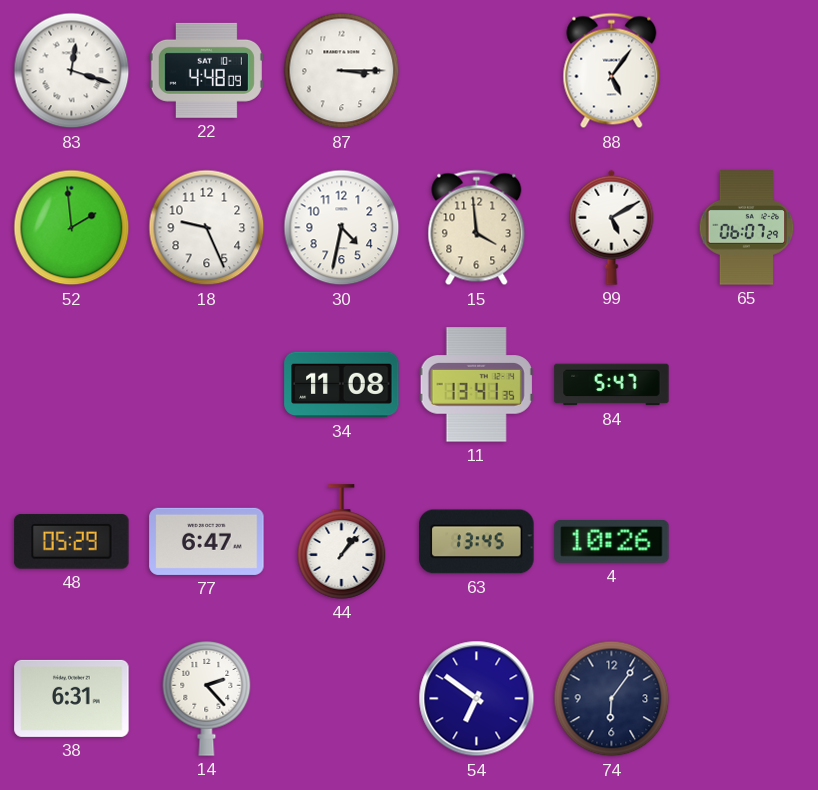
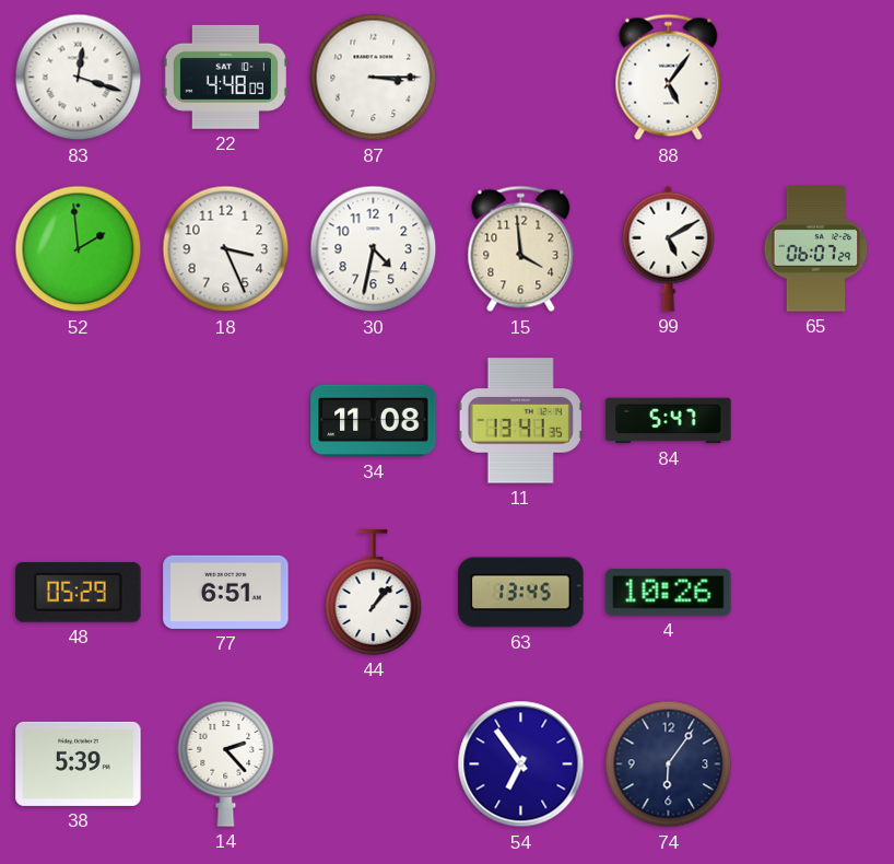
18: 9:26 -> 3:26
77: 6:47 -> 6:51
38: 6:31 -> 5:39
54: 6:51 -> 6:54
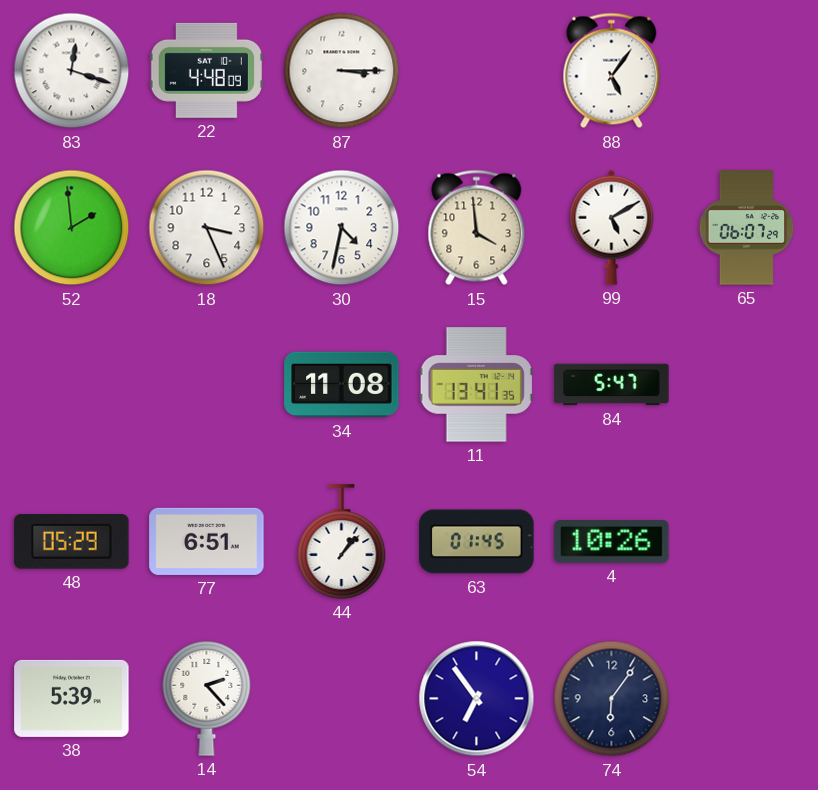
63: 13:45 -> 01:45
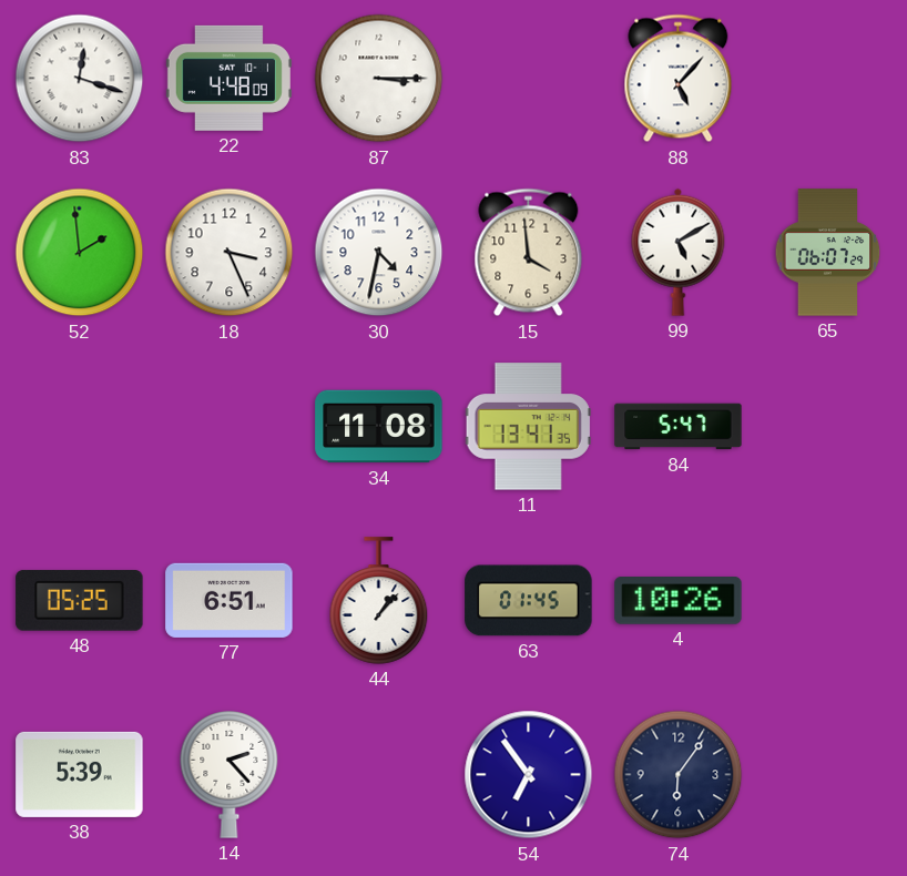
88: 5:06 -> 5:07
48: 05:29 -> 05:25
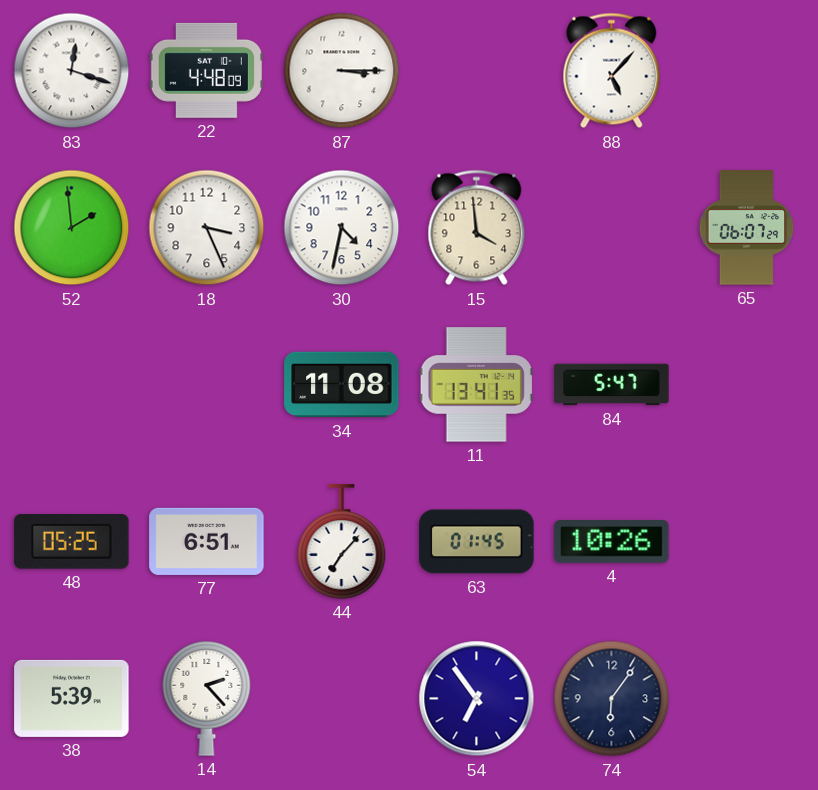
99: 5:10 -> none
44: 1:07 -> 7:07
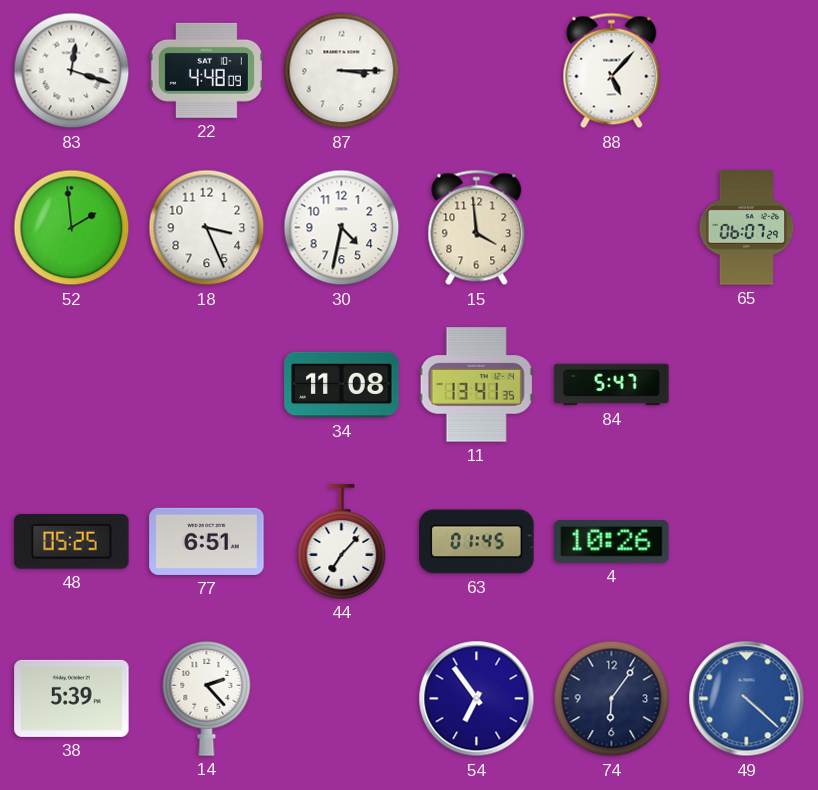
49: none -> 4:22
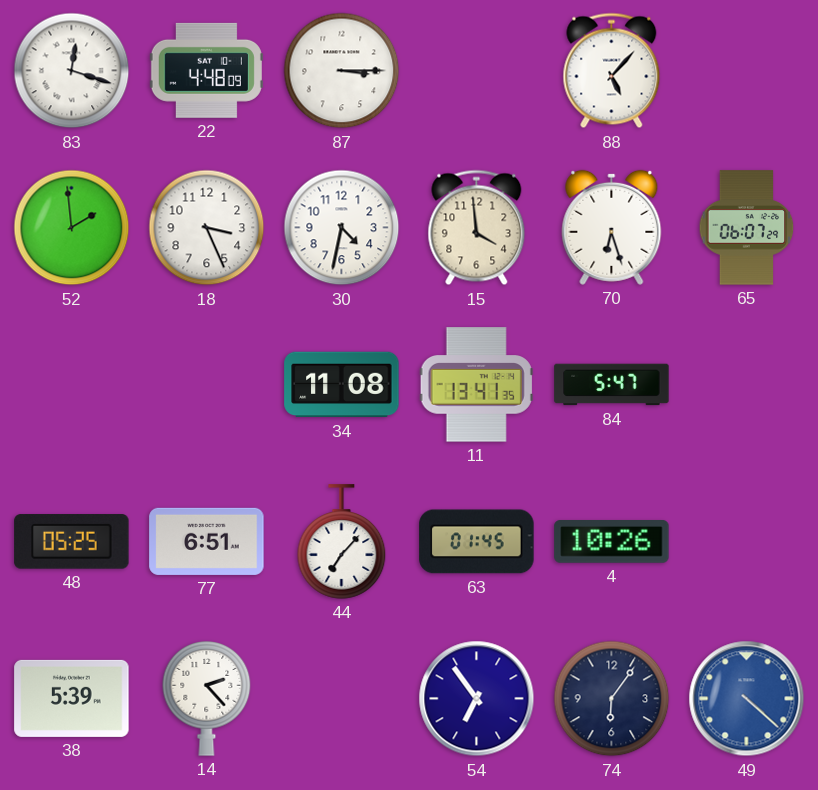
70: none -> 6:27
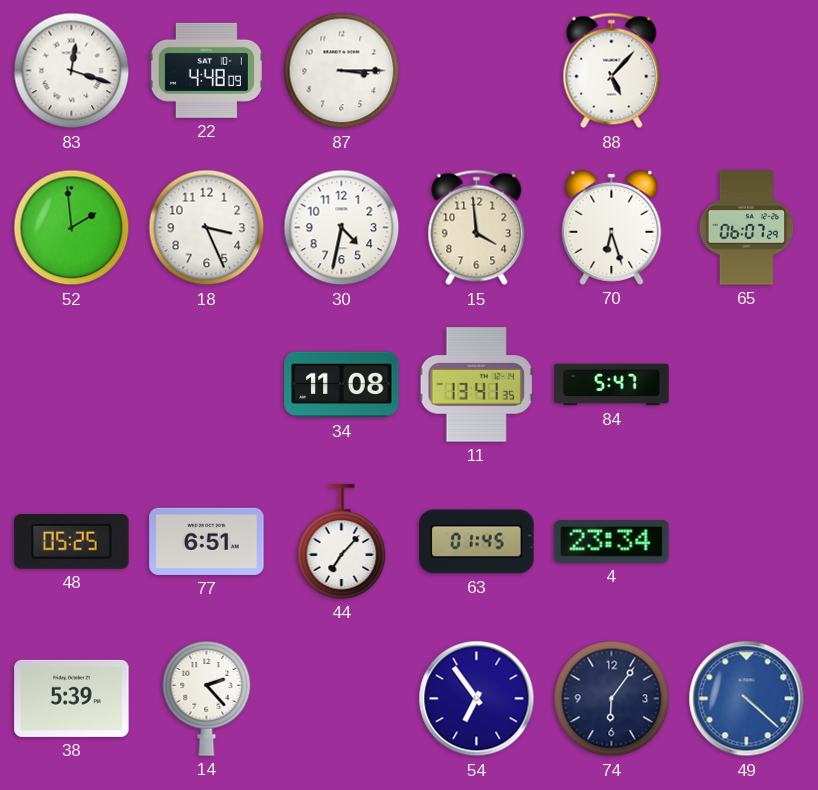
4: 10:26 -> 23:34
